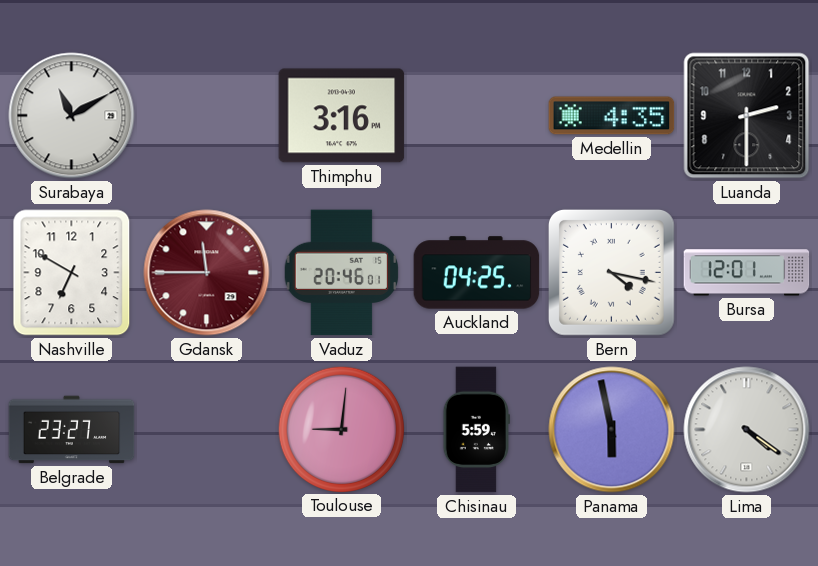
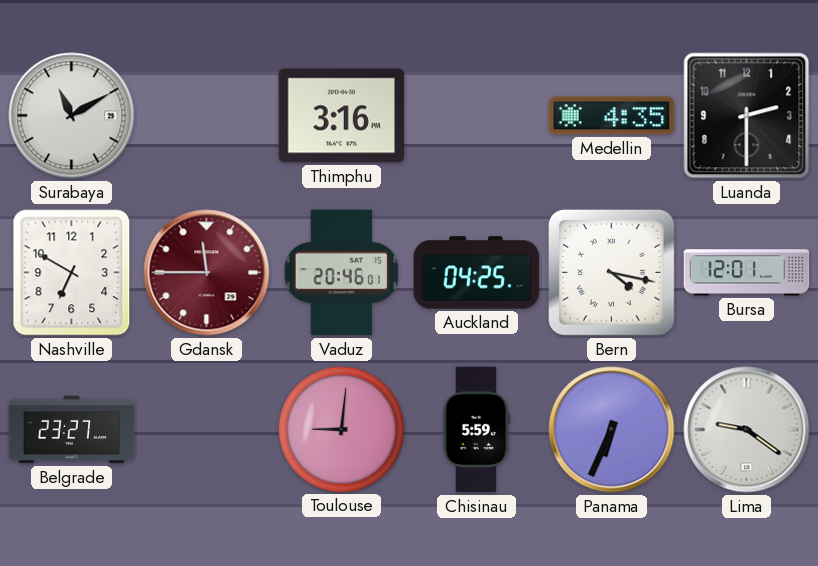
Panama: 5:58 -> 6:34
Lima: 4:21 -> 9:21
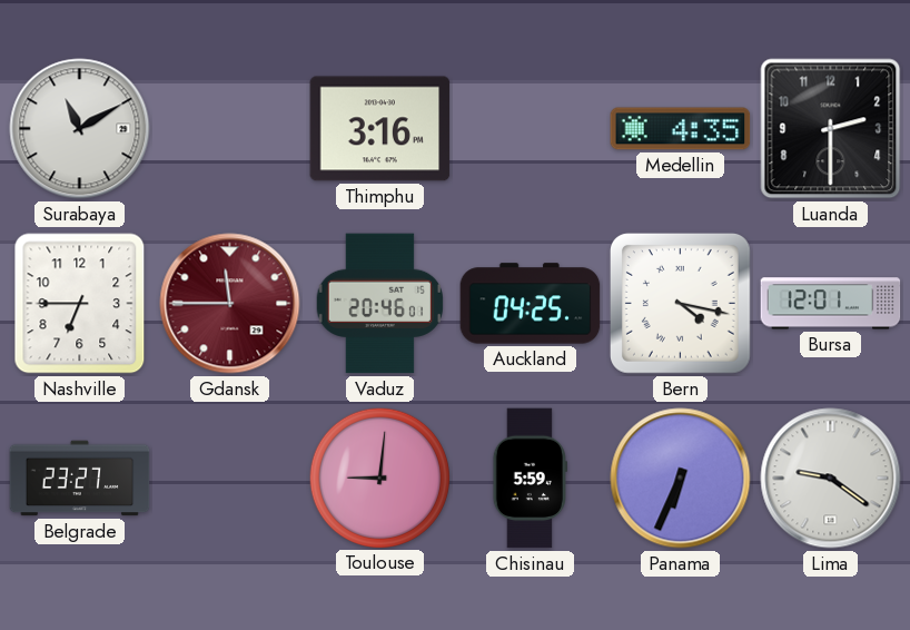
Nashville: 6:50 -> 6:45
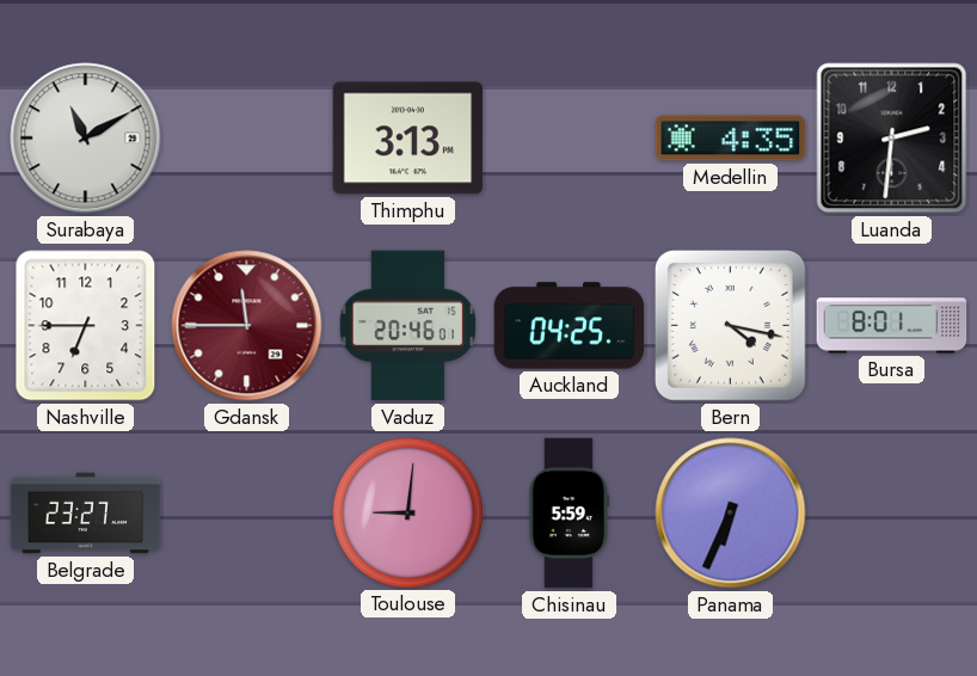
Thimphu: 3:16 -> 3:13
Luanda: 2:30 -> 2:31
Bursa: 12:01 -> 8:01
Lima: 9:21 -> none
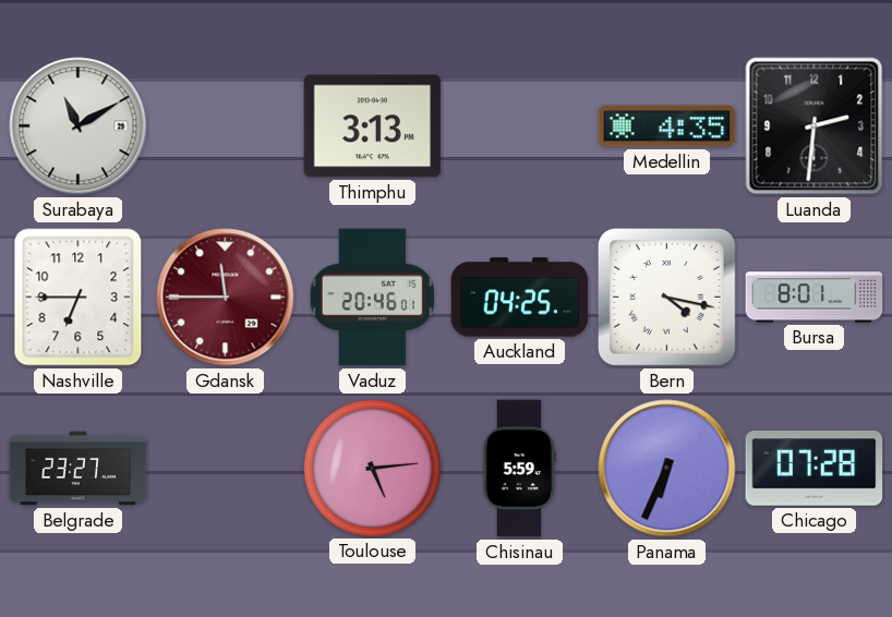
Toulouse: 9:01 -> 5:14
Chicago: none -> 07:28
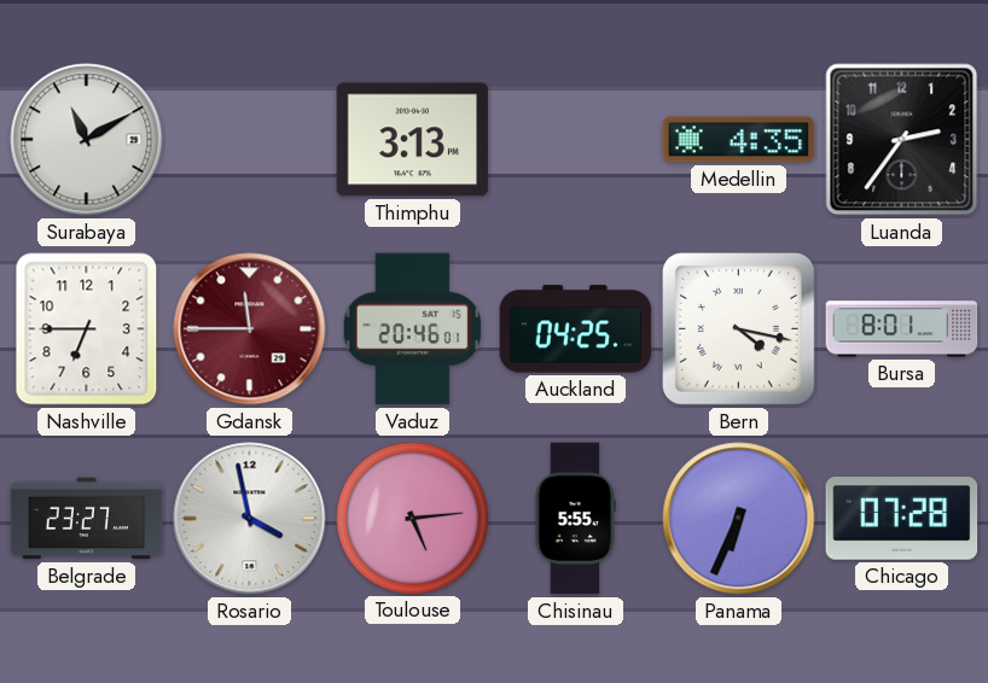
Luanda: 2:31 -> 2:36
Rosario: none -> 3:58
Chisinau: 5:59 -> 5:55
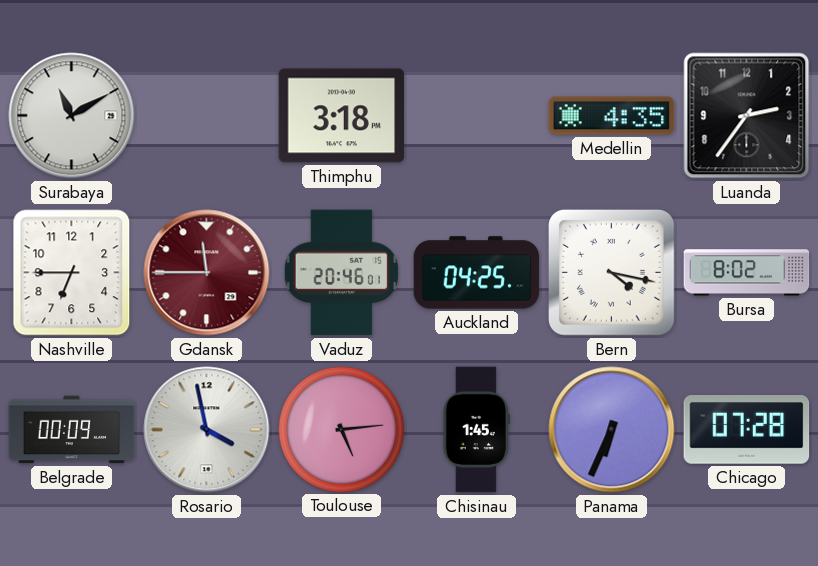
Thimphu: 3:13 -> 3:18
Bursa: 8:01 -> 8:02
Belgrade: 23:27 -> 00:09
Chisinau: 5:55 -> 1:45
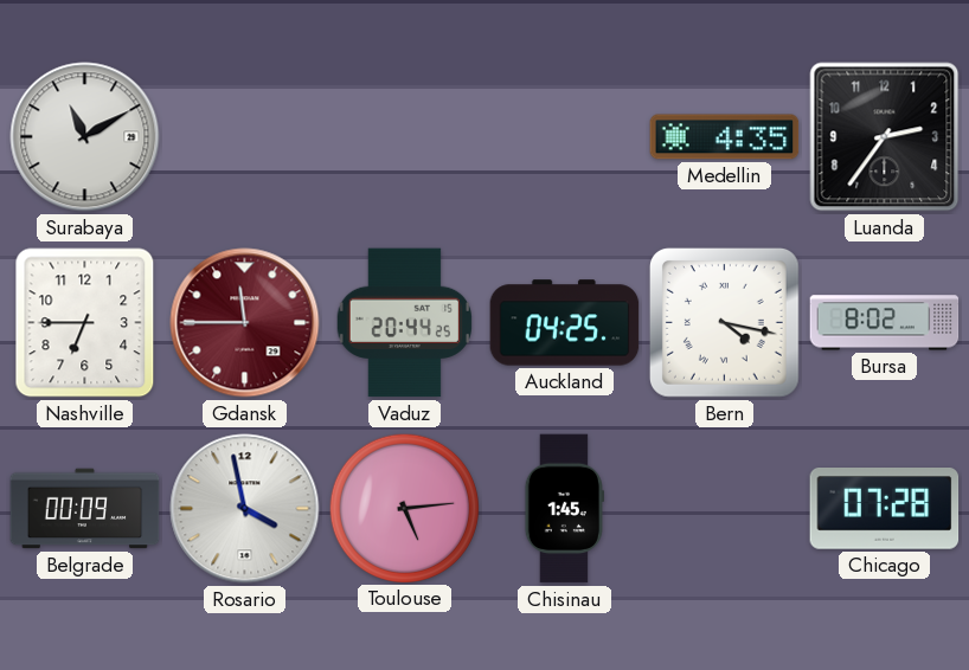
Thimphu: 3:18 -> none
Vaduz: 20:46 -> 20:44
Panama: 6:34 -> none
